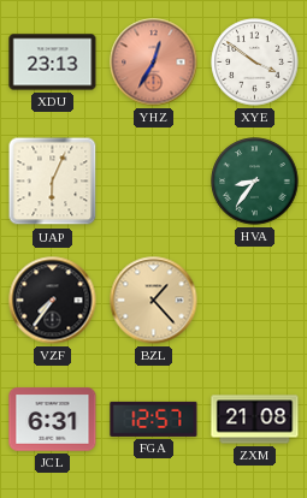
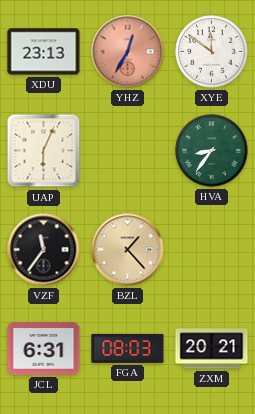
XYE: 3:51 -> 11:51
VZF: 7:36 -> 11:36
FGA: 12:57 -> 08:03
ZXM: 21:08 -> 20:21
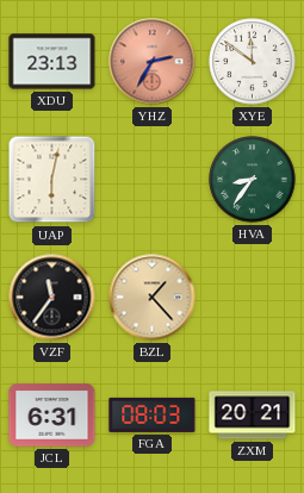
YHZ: 12:35 -> 2:35
UAP: 6:04 -> 6:02
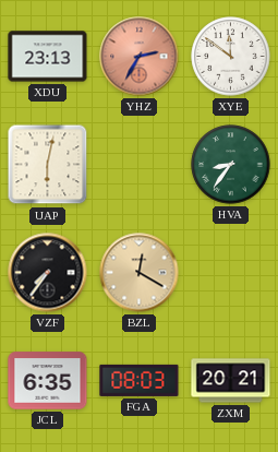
VZF: 11:36 -> 7:36
BZL: 1:23 -> 12:20
JCL: 6:31 -> 6:35
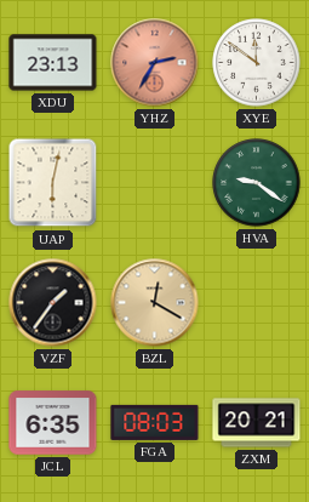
HVA: 8:36 -> 9:21
VZF: 7:36 -> 1:36
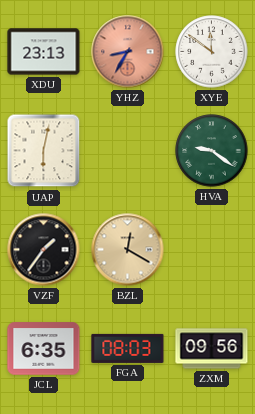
YHZ: 2:35 -> 8:35
ZXM: 20:21 -> 09:56
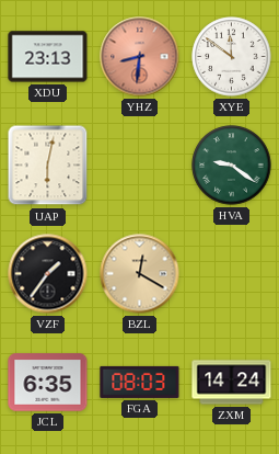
YHZ: 8:35 -> 8:31
ZXM: 09:56 -> 14:24
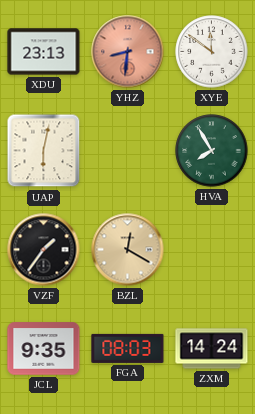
HVA: 9:21 -> 7:55
JCL: 6:35 -> 9:35
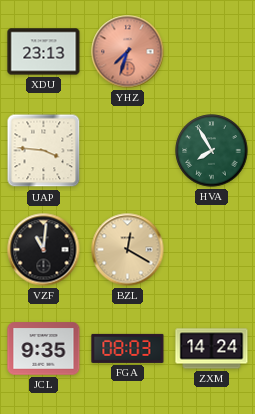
YHZ: 8:31 -> 7:33
XYE: 11:51 -> none
UAP: 6:02 -> 3:46
VZF: 1:36 -> 11:01
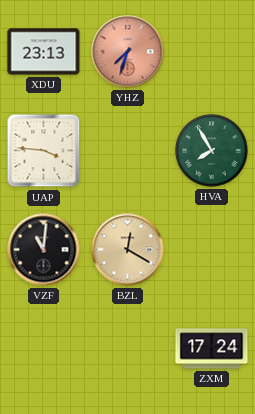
JCL: 9:35 -> none
FGA: 08:03 -> none
ZXM: 14:24 -> 17:24
